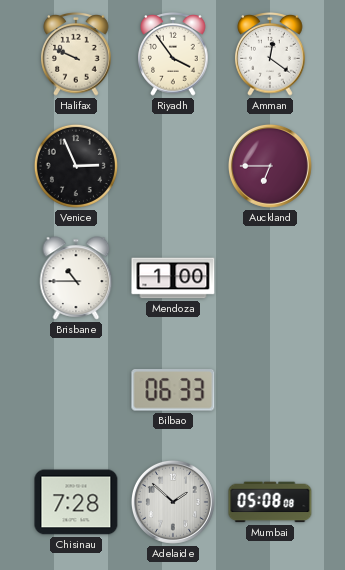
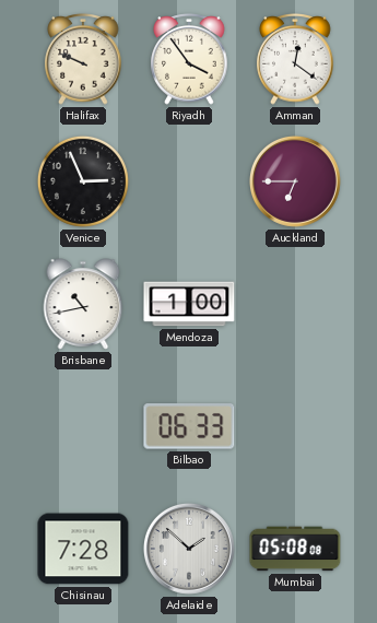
Brisbane: 10:45 -> 10:43
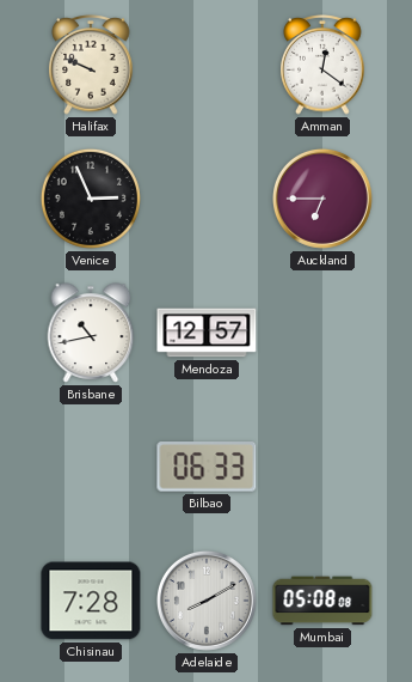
Riyadh: 3:54 -> none
Mendoza: 1:00 -> 12:57
Adelaide: 1:52 -> 8:10
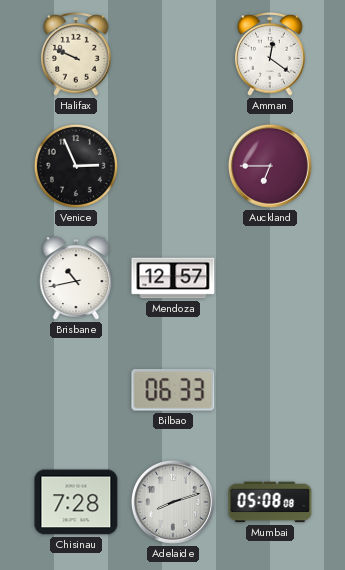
Adelaide: 8:10 -> 8:12
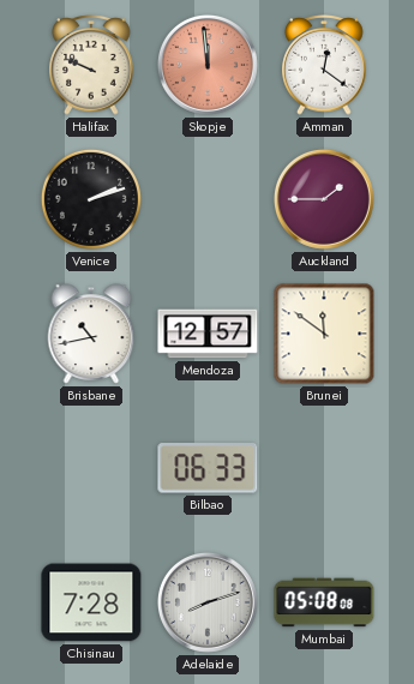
Skopje: none -> 11:59
Venice: 2:56 -> 2:12
Auckland: 6:45 -> 1:45
Brunei: none -> 11:51
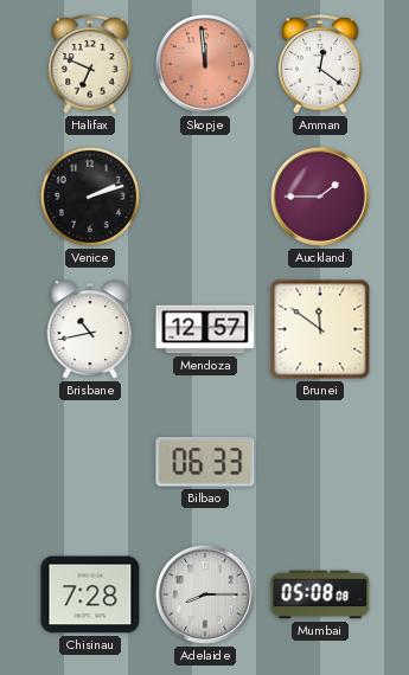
Halifax: 9:49 -> 6:49
Adelaide: 8:12 -> 8:15
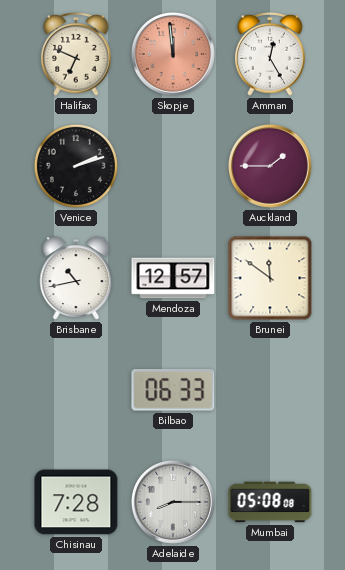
Amman: 12:21 -> 12:25
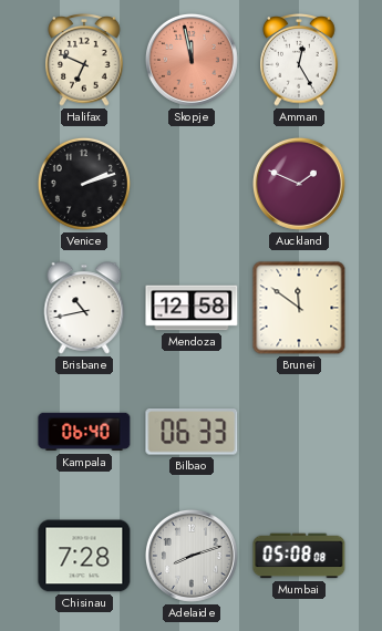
Skopje: 11:59 -> 11:58
Auckland: 1:45 -> 1:49
Mendoza: 12:57 -> 12:58
Kampala: none -> 06:40
Adelaide: 8:15 -> 8:12
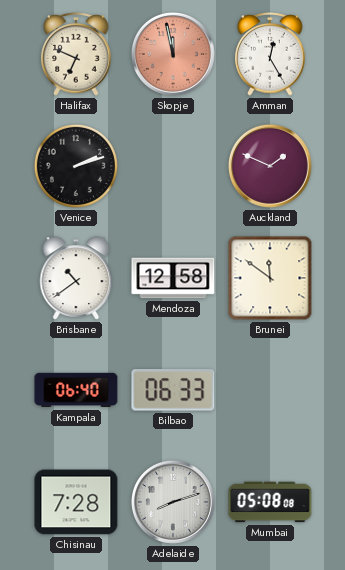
Brisbane: 10:43 -> 10:39
